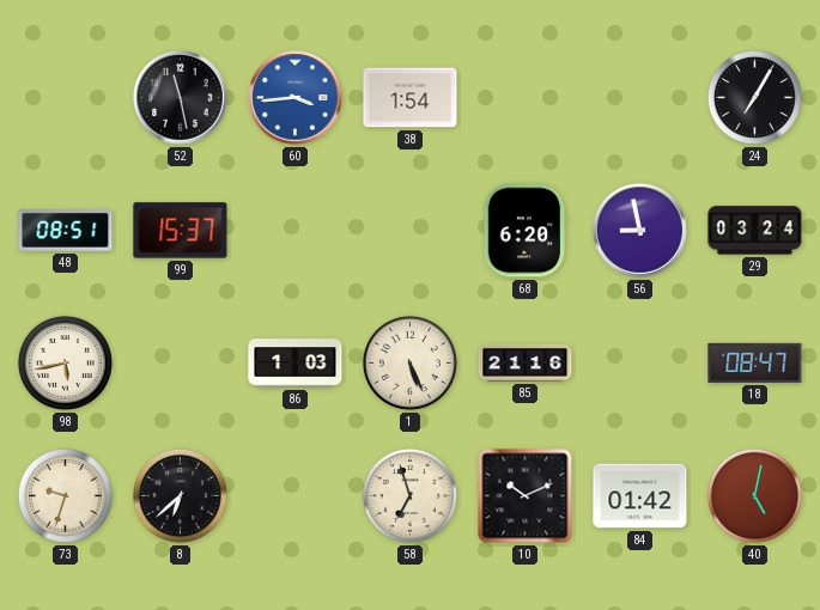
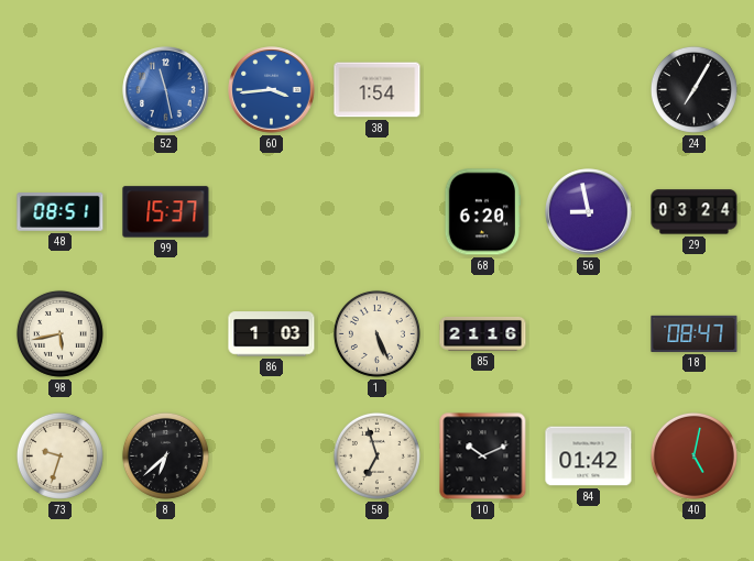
52 dial: black -> blue
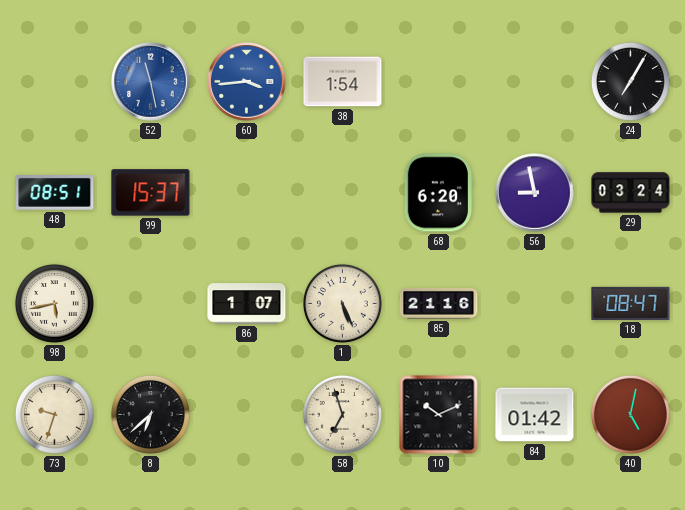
86: 1:03 -> 1:07
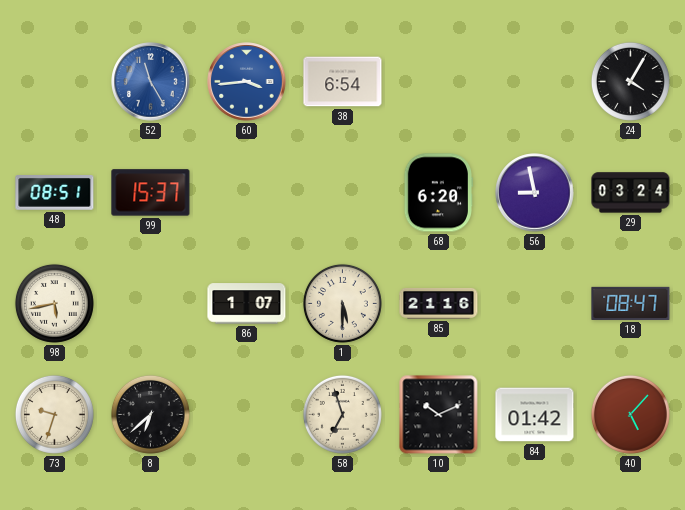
52: 11:28 -> 11:25
38: 1:54 -> 6:54
24: 7:05 -> 4:05
1: 5:26 -> 5:30
40: 5:02 -> 5:07
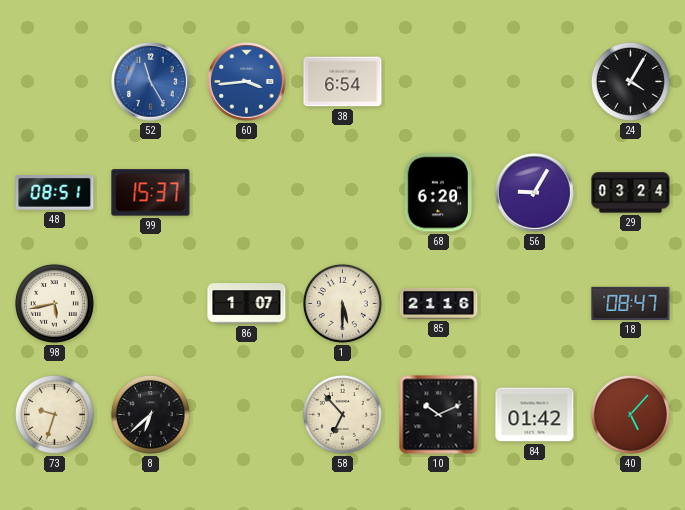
56: 8:58 -> 9:05
58: 6:57 -> 6:53
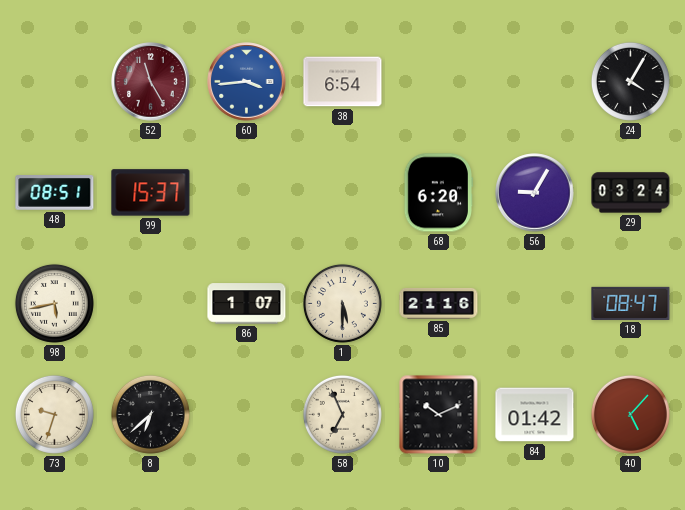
52 dial: blue -> burgundy
58: 6:53 -> 6:56
